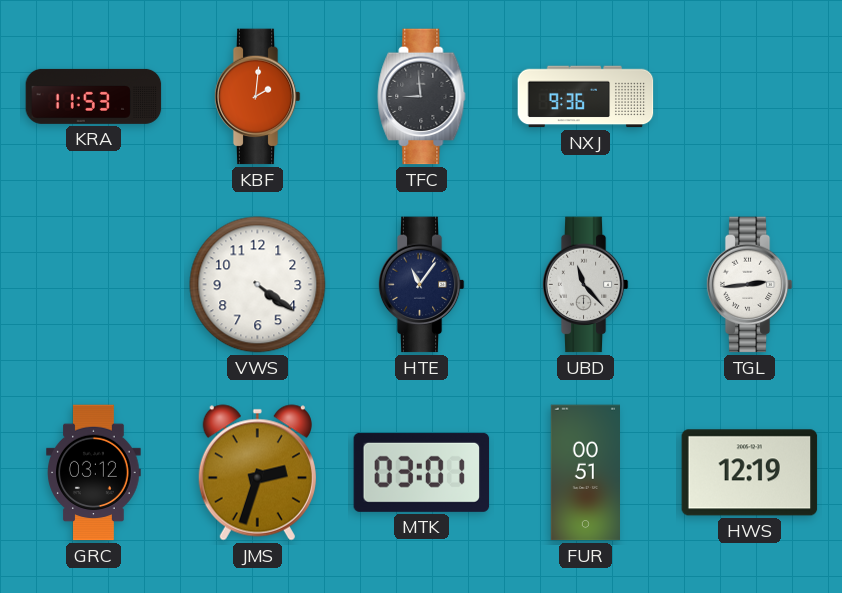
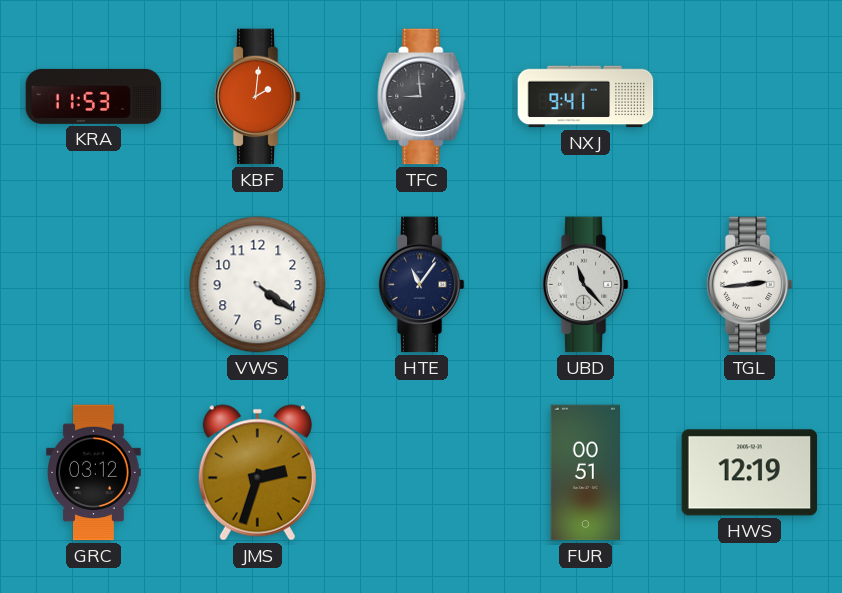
NXJ: 9:36 -> 9:41
MTK: 03:01 -> none
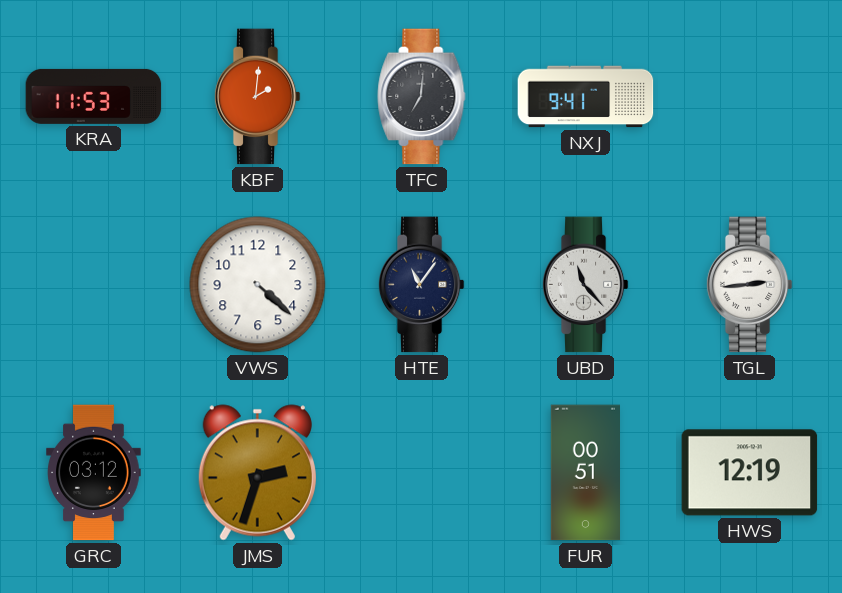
TFC: 8:59 -> 7:01
VWS: 4:21 -> 4:22
